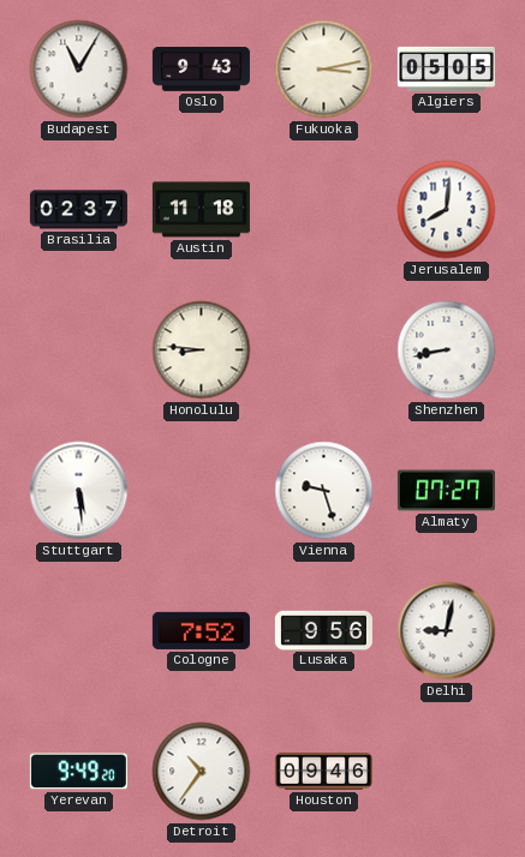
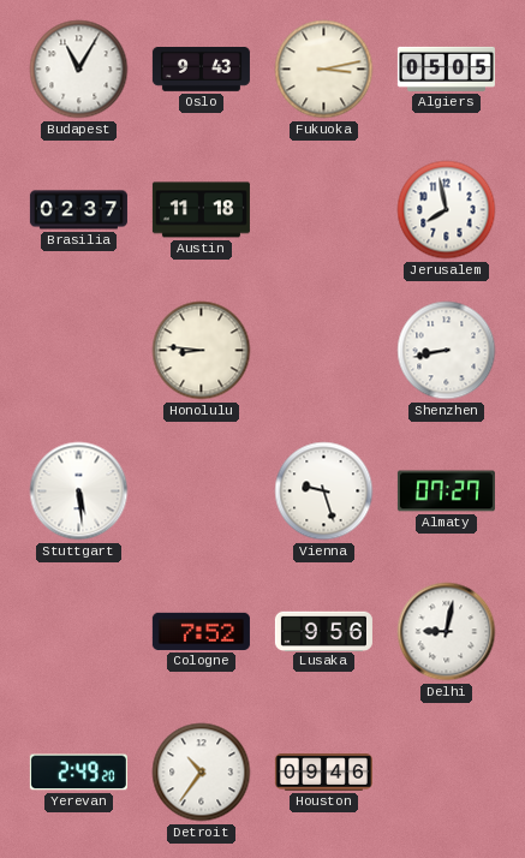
Jerusalem: 8:01 -> 7:58
Yerevan: 9:49 -> 2:49
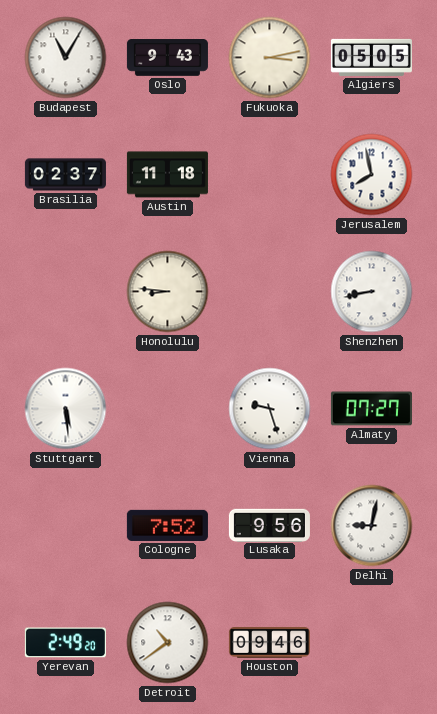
Detroit: 10:36 -> 10:39
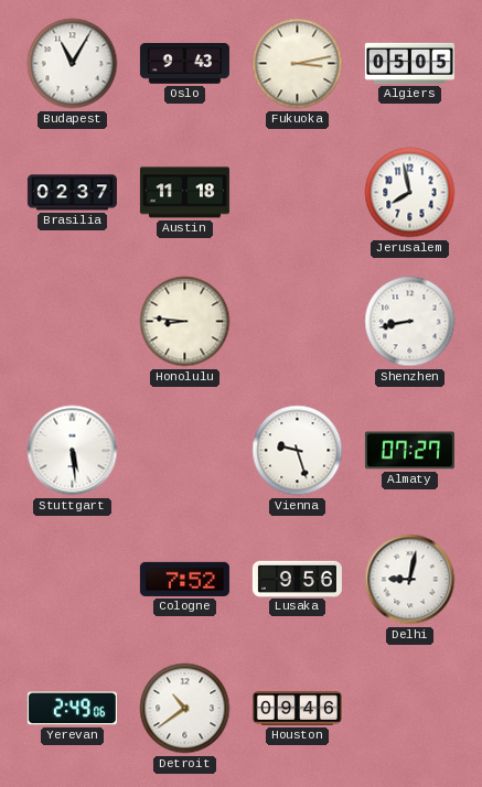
Yerevan: 2:49:20 -> 2:49:06
